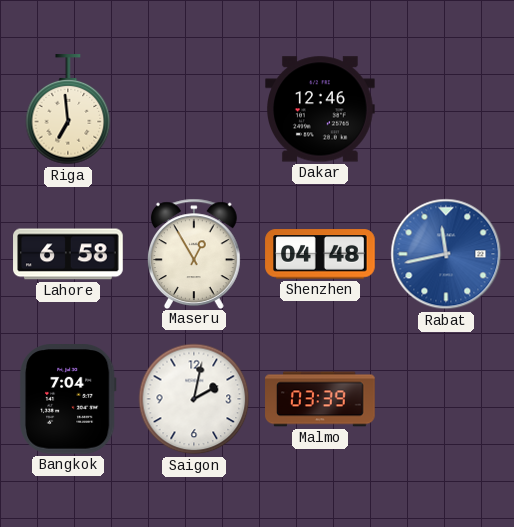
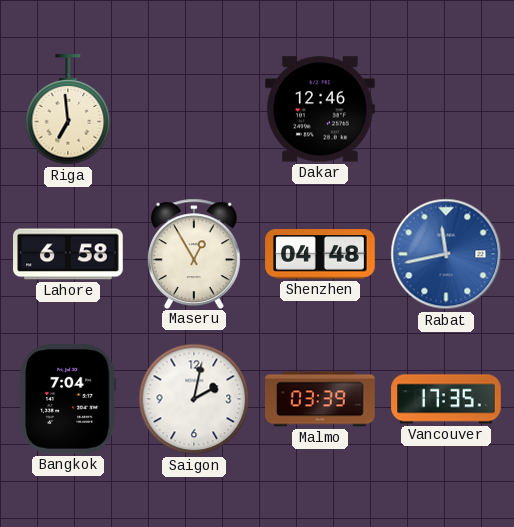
Vancouver: none -> 17:35
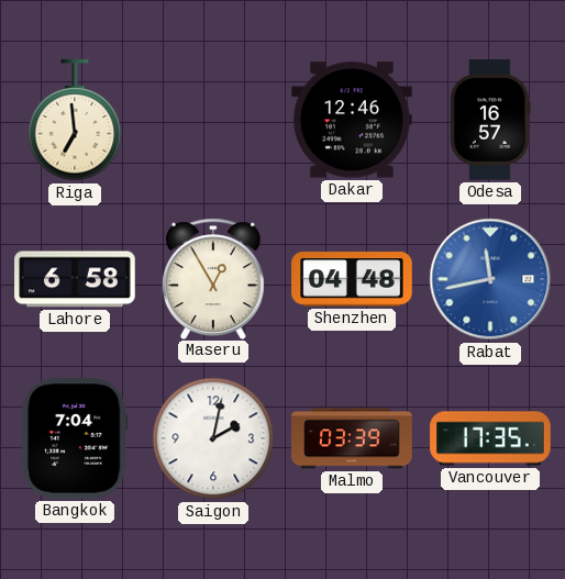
Odesa: none -> 16:57
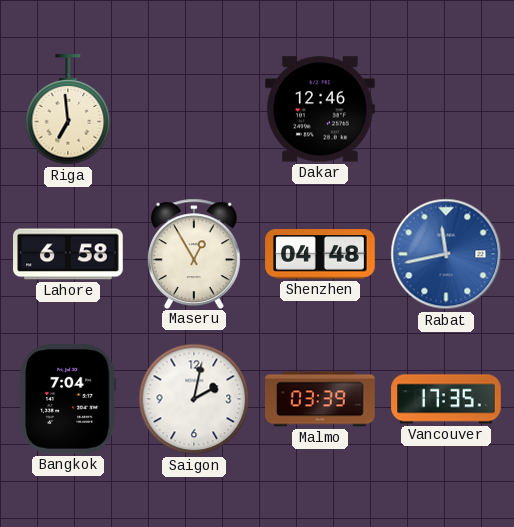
Odesa: 16:57 -> none
